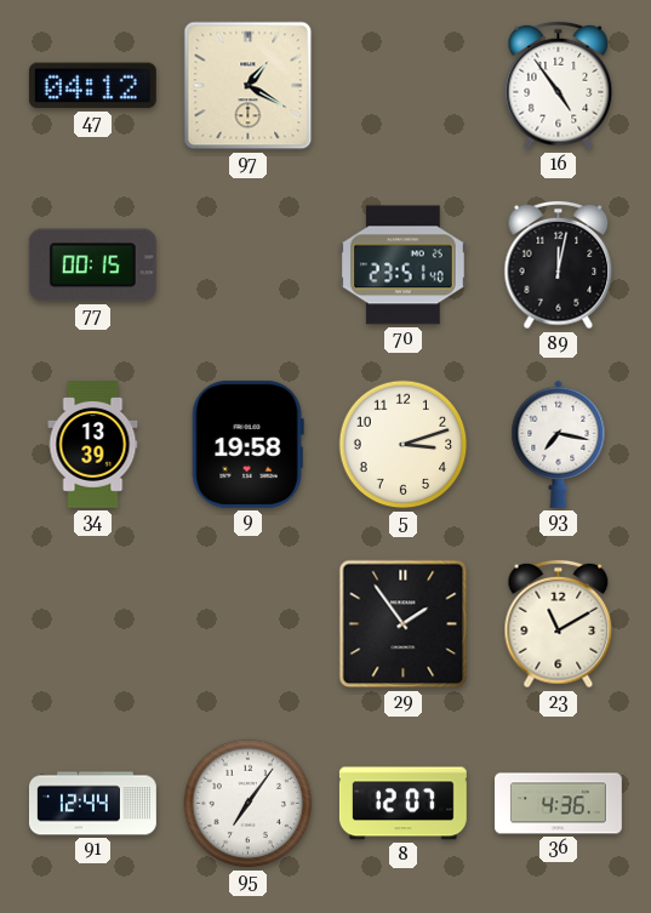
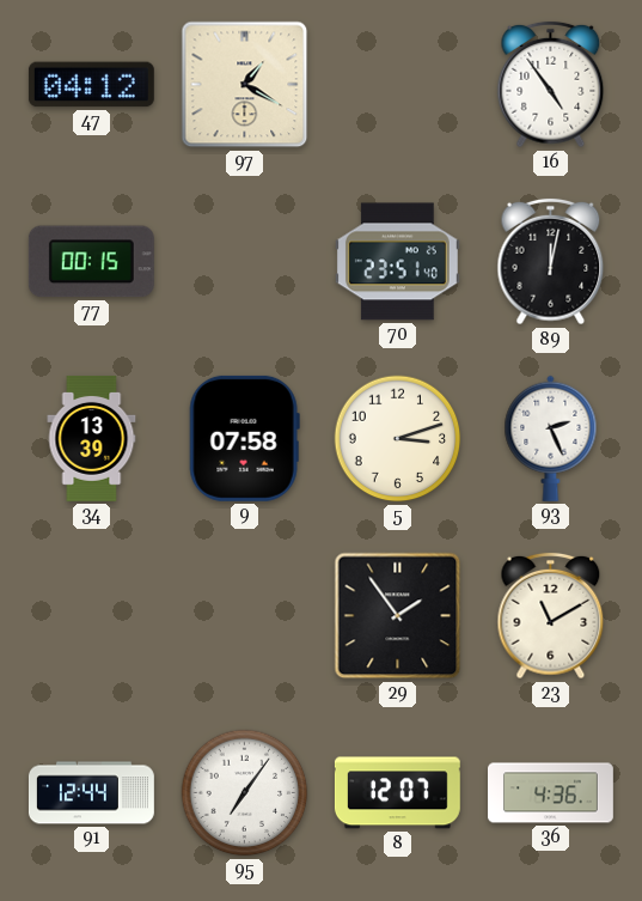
9: 19:58 -> 07:58
93: 7:17 -> 2:26
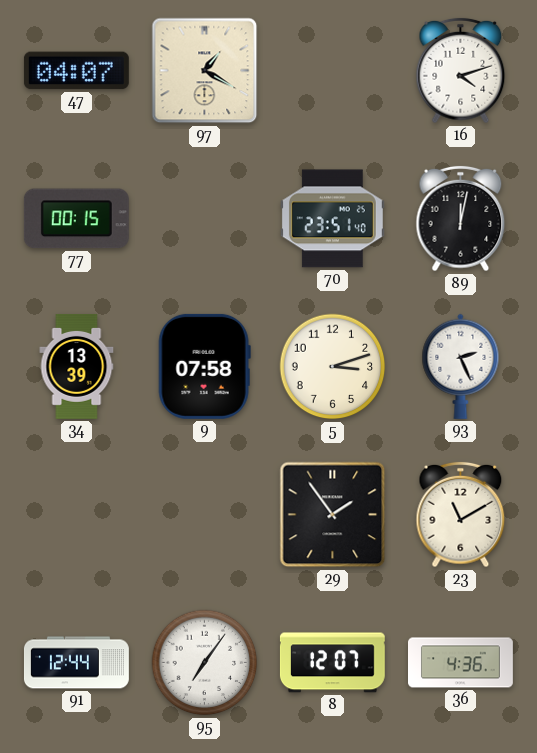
47: 04:12 -> 04:07
16: 4:54 -> 4:12
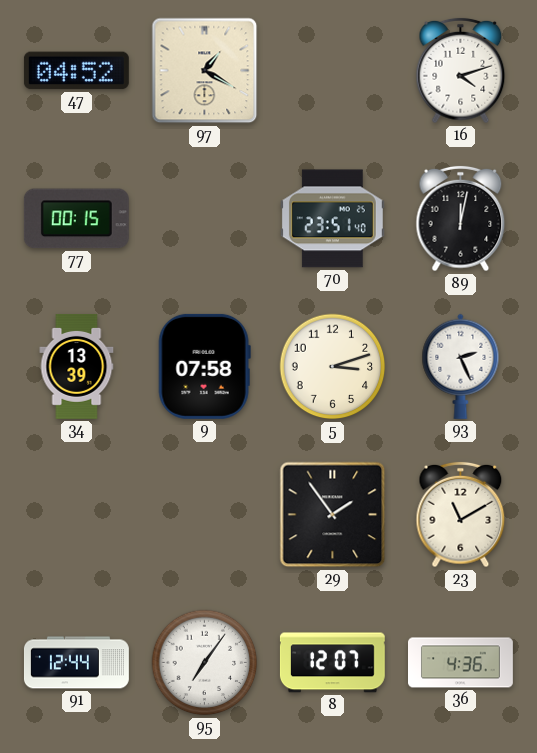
47: 04:07 -> 04:52
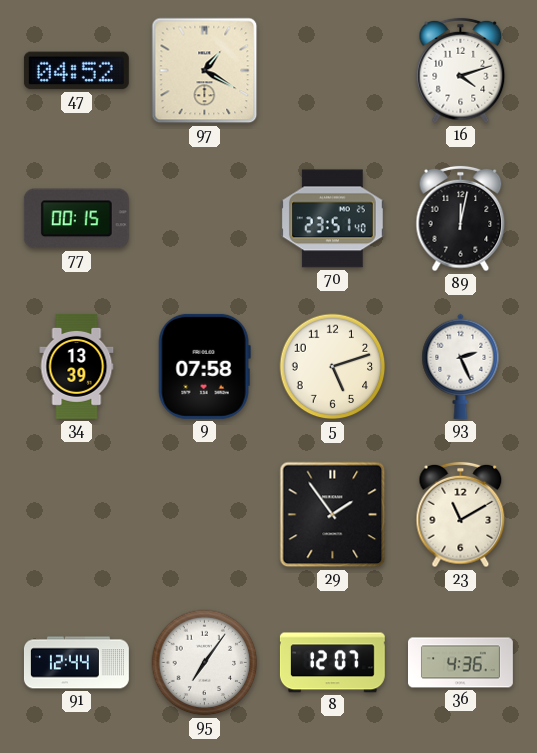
5: 3:12 -> 5:12
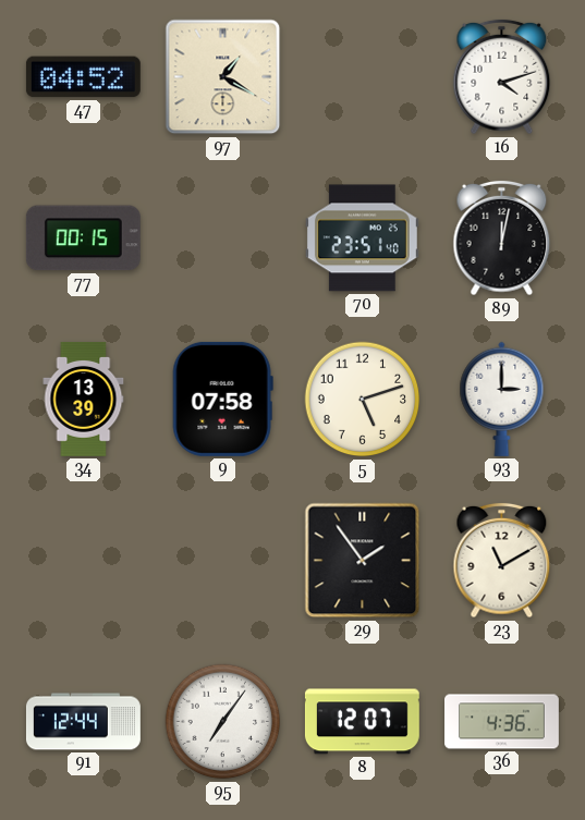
93: 2:26 -> 3:00
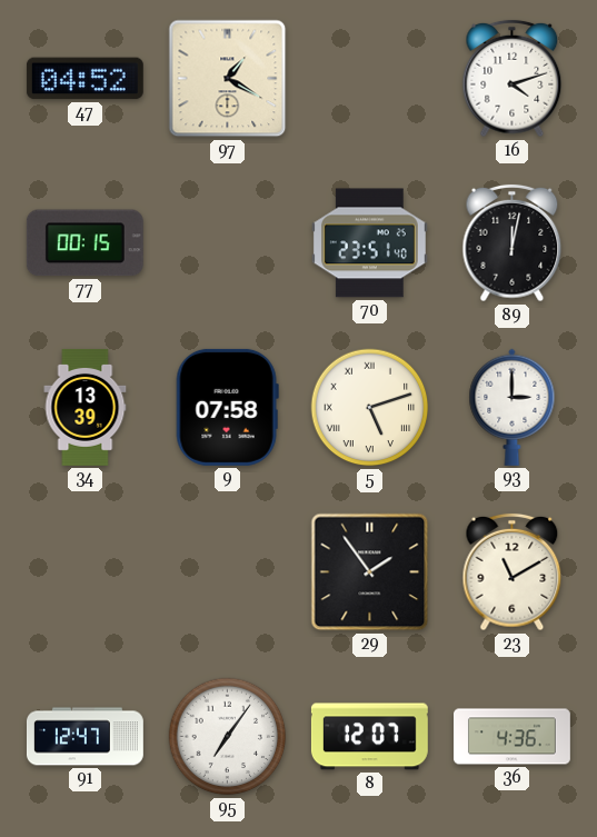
5 numerals: Arabic -> Roman
91: 12:44 -> 12:47
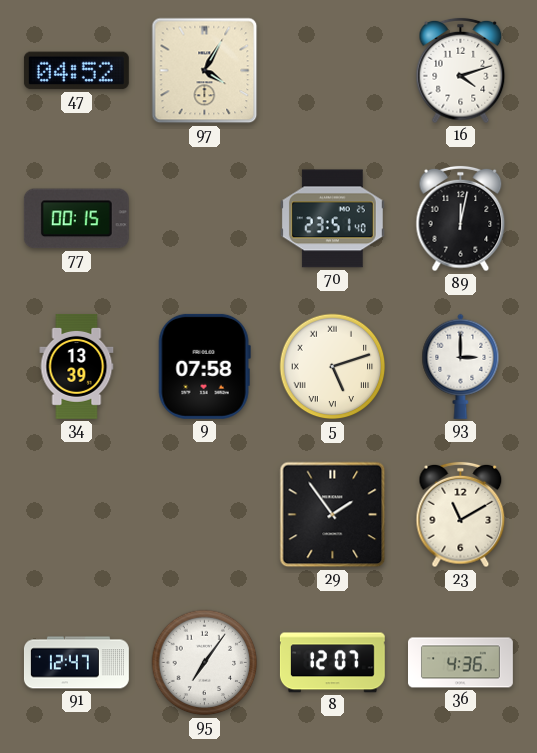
97: 1:20 -> 4:05
